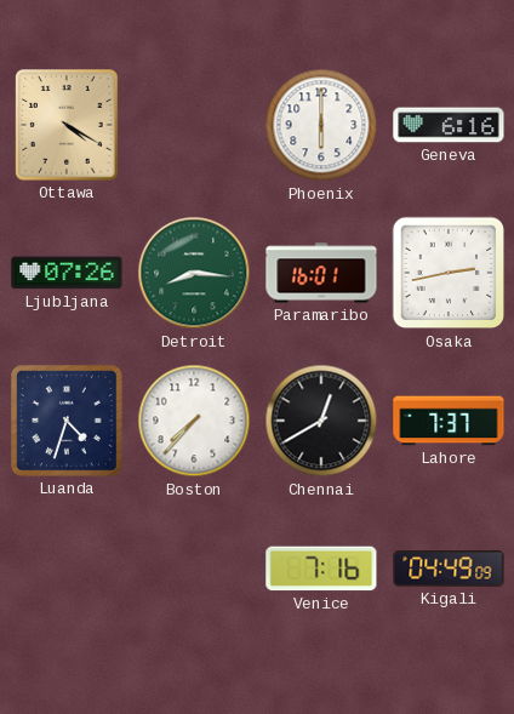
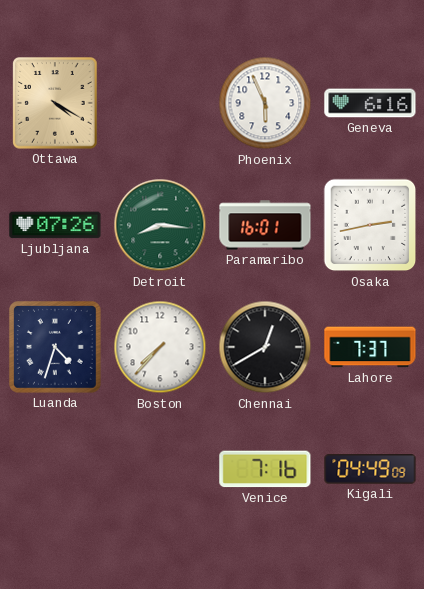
Phoenix: 6:00 -> 5:56
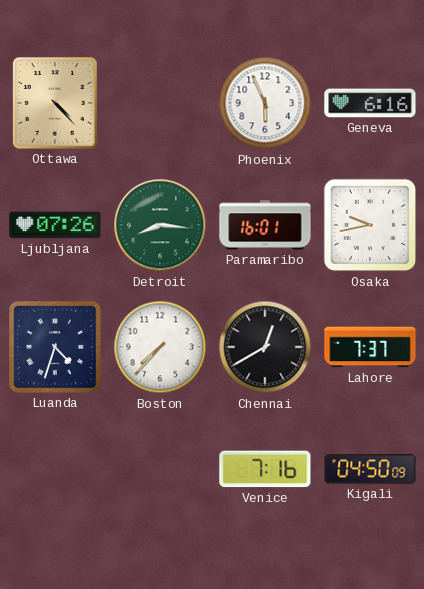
Ottawa: 4:20 -> 4:23
Osaka: 2:43 -> 9:43
Kigali: 04:49 -> 04:50
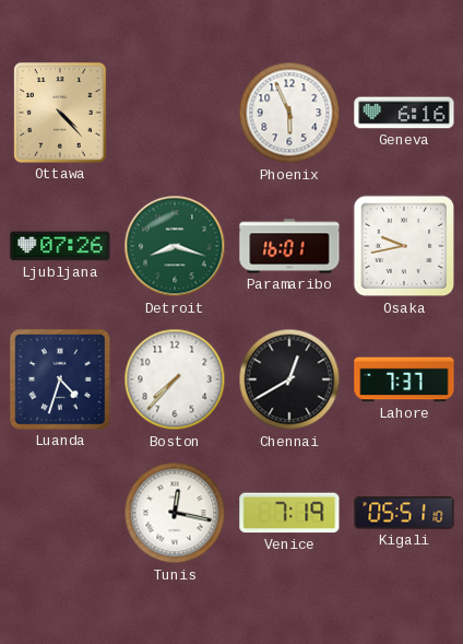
Detroit: 8:16 -> 8:18
Tunis: none -> 12:17
Venice: 7:16 -> 7:19
Kigali: 04:50 -> 05:51
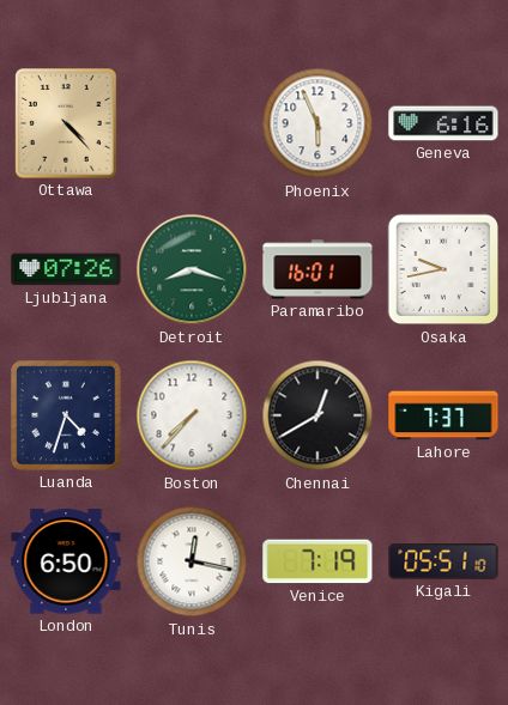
London: none -> 6:50
